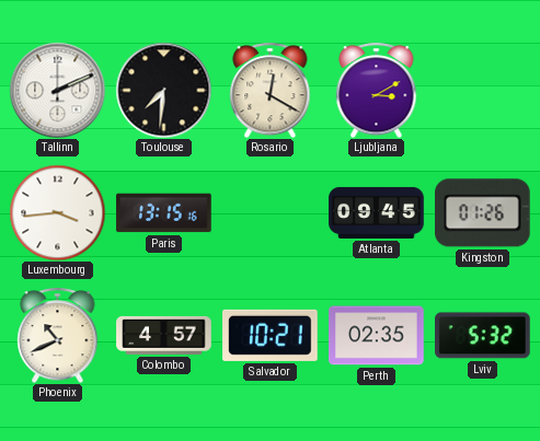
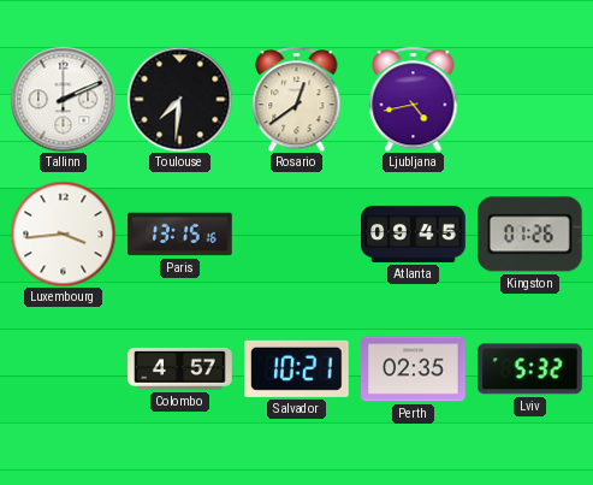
Rosario: 12:20 -> 12:39
Ljubljana: 3:10 -> 4:43
Phoenix: 10:41 -> none
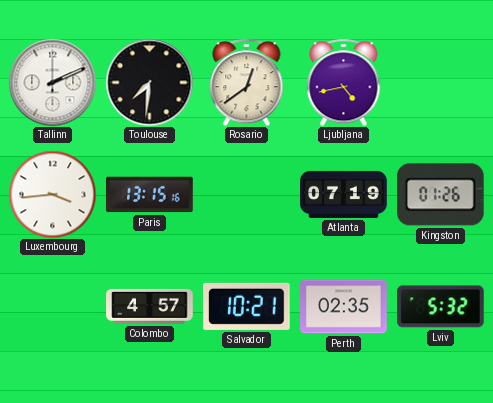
Atlanta: 09:45 -> 07:19
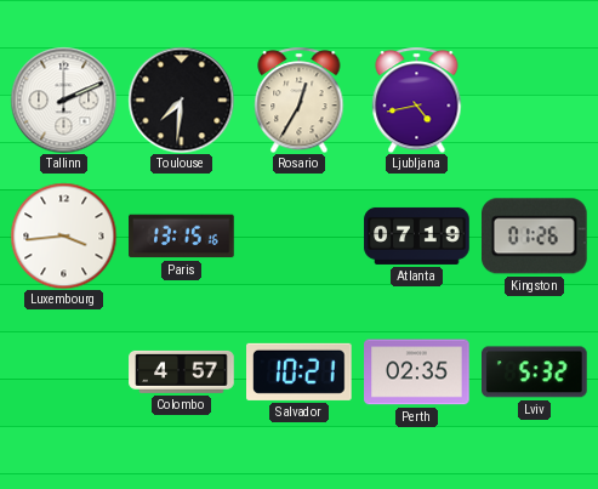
Rosario: 12:39 -> 12:35
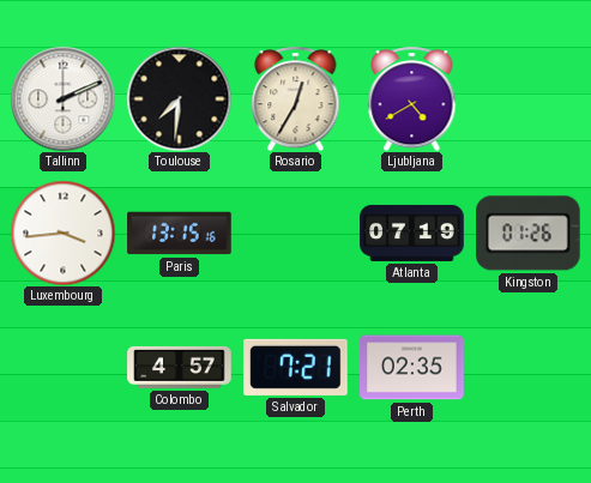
Ljubljana: 4:43 -> 4:40
Salvador: 10:21 -> 7:21
Lviv: 5:32 -> none
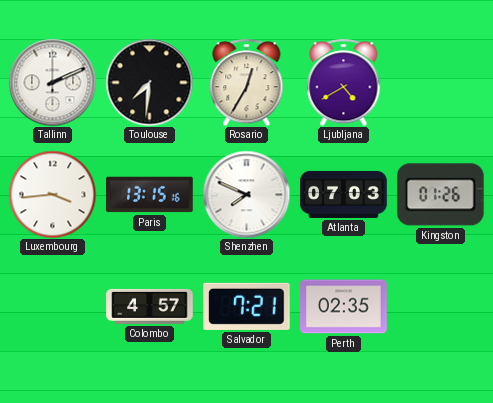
Shenzhen: none -> 7:49
Atlanta: 07:19 -> 07:03
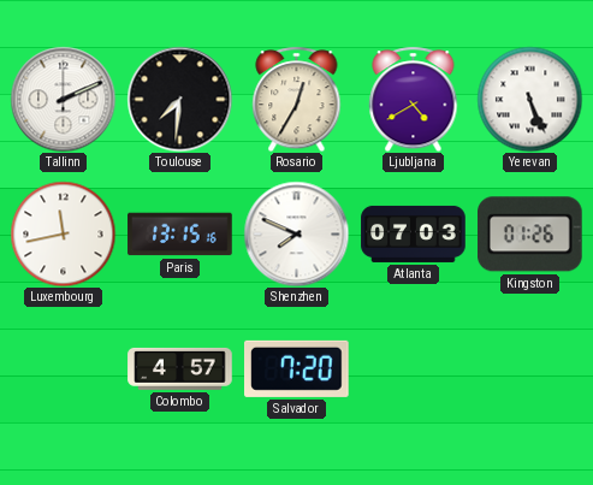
Yerevan: none -> 5:26
Luxembourg: 3:44 -> 11:43
Salvador: 7:21 -> 7:20
Perth: 02:35 -> none
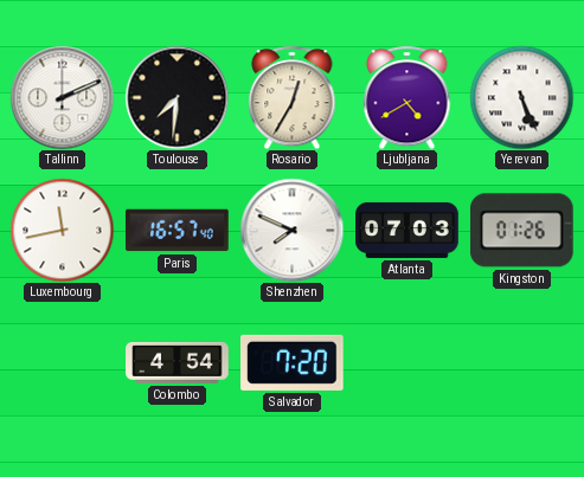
Paris: 13:15 -> 16:57
Colombo: 4:57 -> 4:54
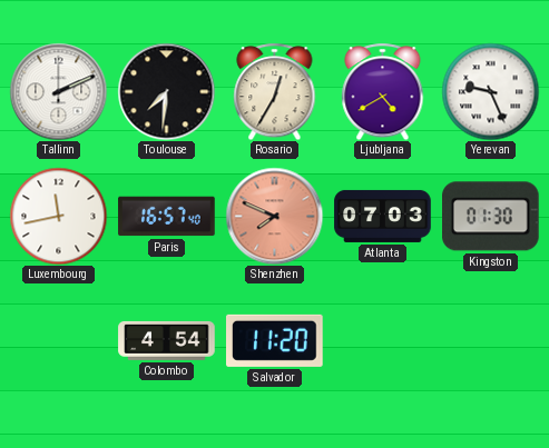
Yerevan: 5:26 -> 9:26
Shenzhen dial: white -> salmon
Kingston: 01:26 -> 01:30
Salvador: 7:20 -> 11:20
